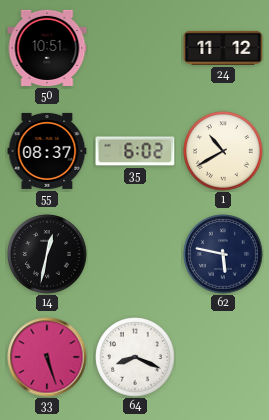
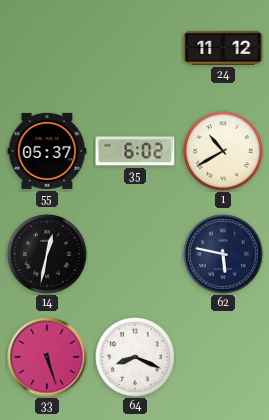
50: 10:51 -> none
55: 08:37 -> 05:37
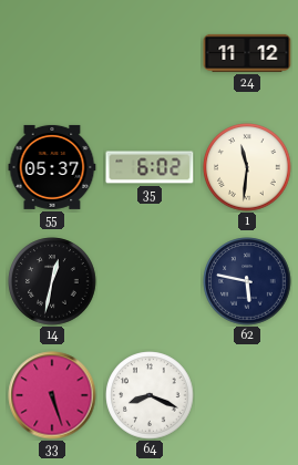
1: 10:40 -> 11:31
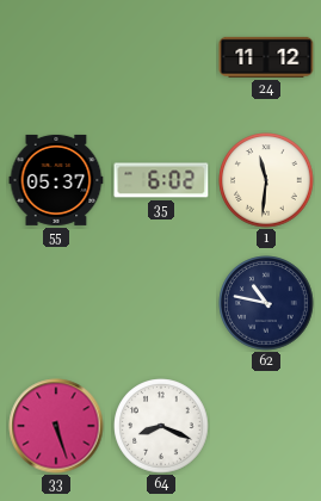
14: 12:32 -> none
62: 5:47 -> 10:47
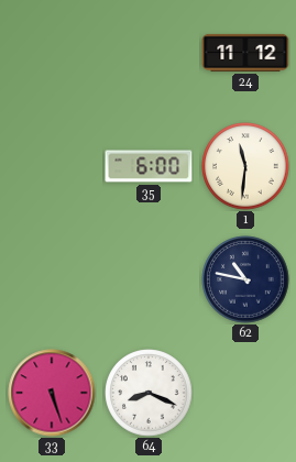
55: 05:37 -> none
35: 6:02 -> 6:00
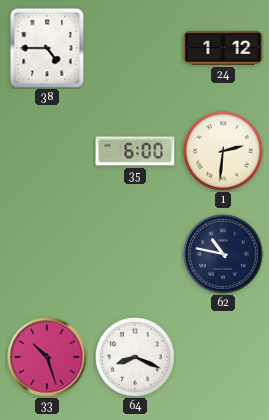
38: none -> 4:45
24: 11:12 -> 1:12
1: 11:31 -> 2:31
33: 5:27 -> 10:27
